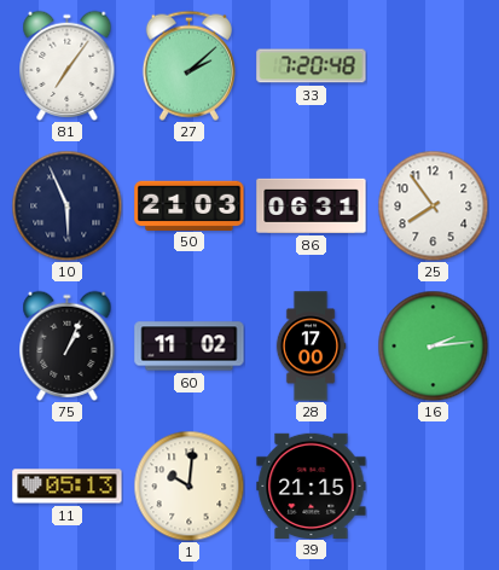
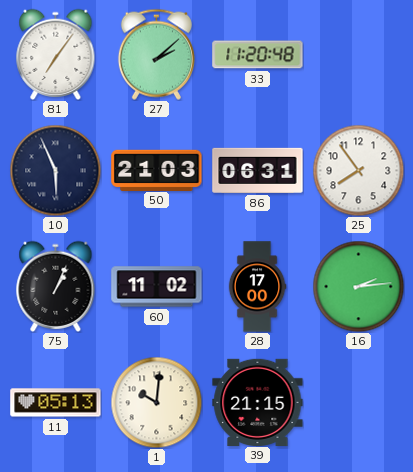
33: 7:20 -> 11:20
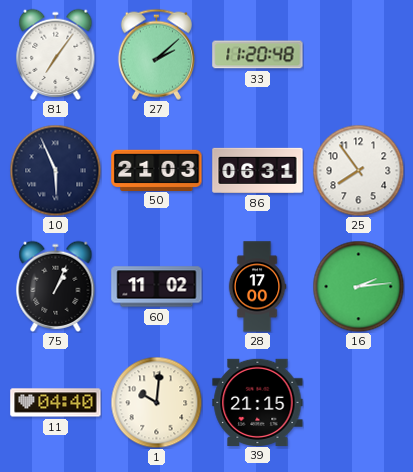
11: 05:13 -> 04:40
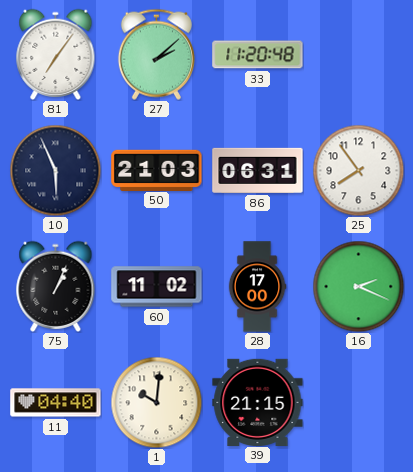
16: 2:14 -> 2:19
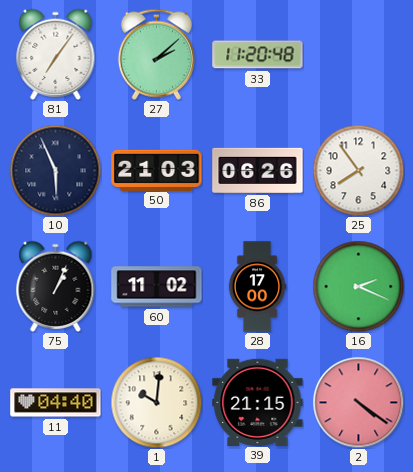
86: 06:31 -> 06:26
2: none -> 4:21
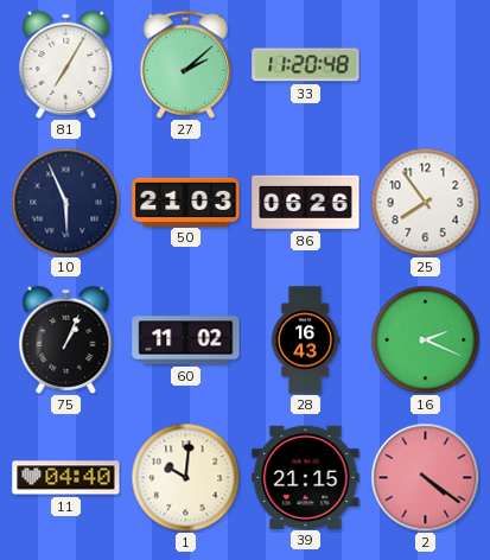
81: 7:06 -> 7:05
28: 17:00 -> 16:43
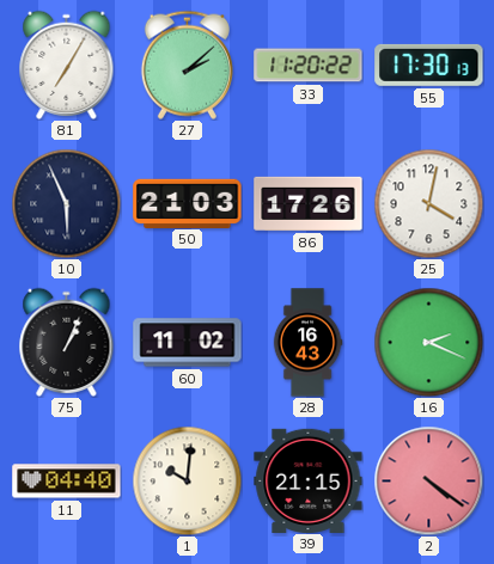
33: 11:20:48 -> 11:20:22
55: none -> 17:30
86: 06:26 -> 17:26
25: 7:54 -> 4:02
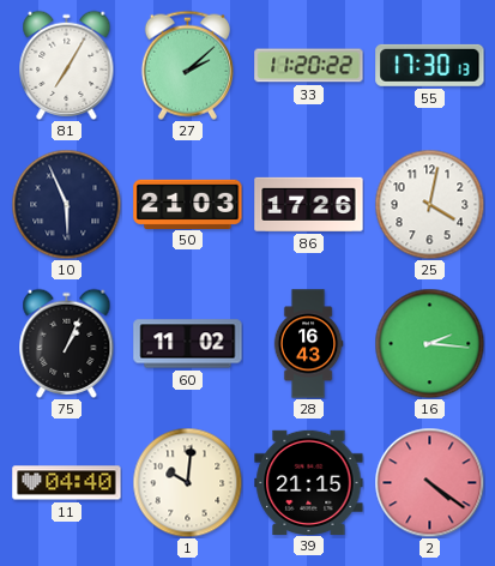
16: 2:19 -> 2:16
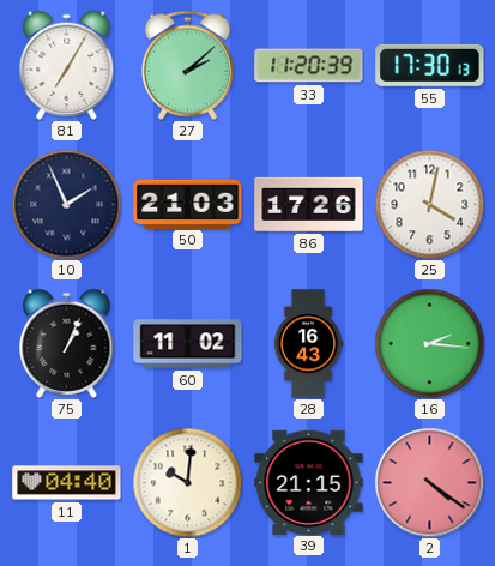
33: 11:20:22 -> 11:20:39
10: 5:56 -> 1:56
